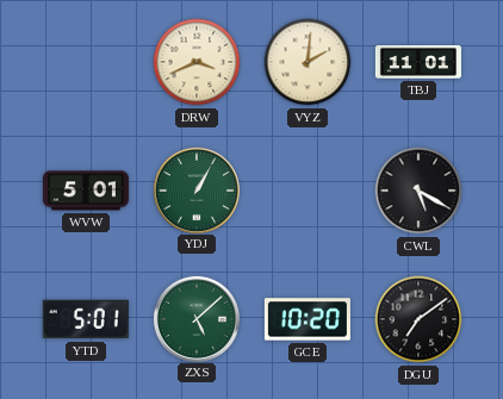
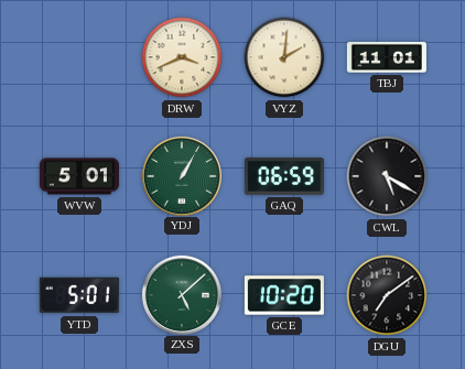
GAQ: none -> 06:59
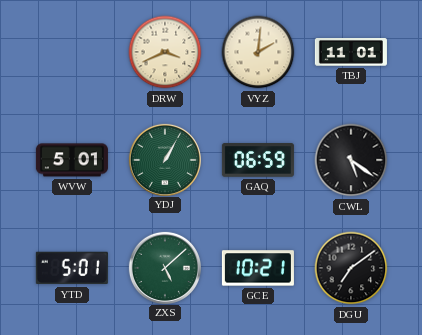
CWL: 5:20 -> 5:21
GCE: 10:20 -> 10:21
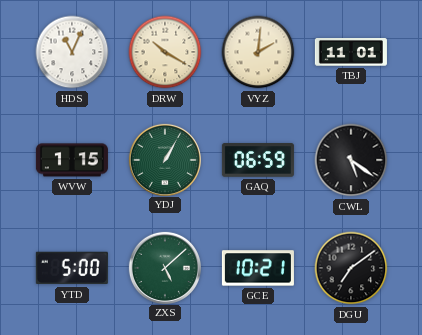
HDS: none -> 11:04
DRW: 3:41 -> 10:20
WVW: 5:01 -> 1:15
YTD: 5:01 -> 5:00
